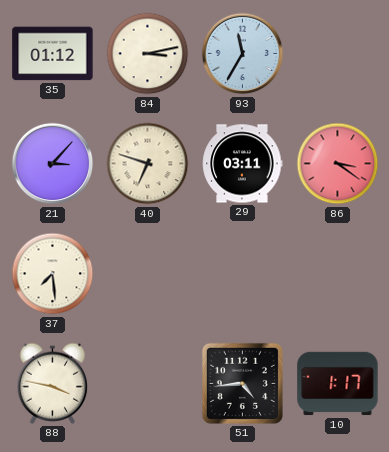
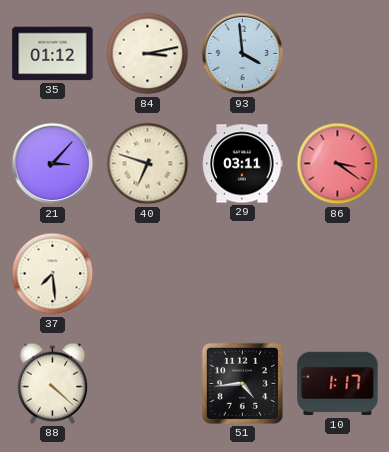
93: 11:35 -> 3:59
88: 3:47 -> 4:22
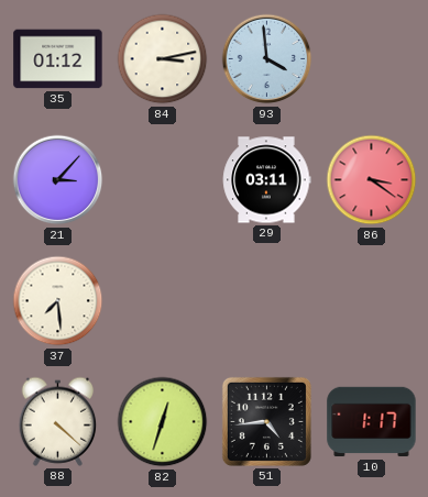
40: 6:48 -> none
82: none -> 12:33
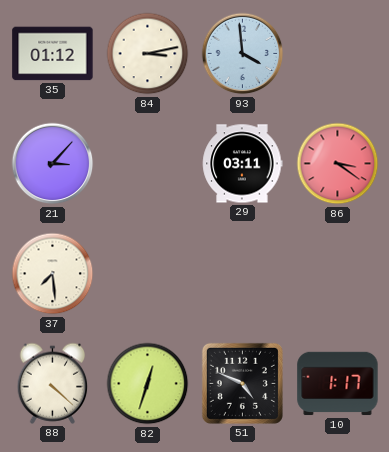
51: 4:44 -> 4:49
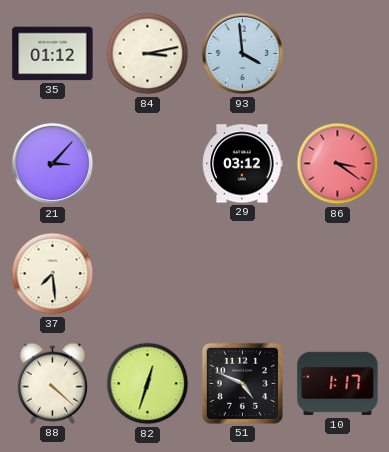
29: 03:11 -> 03:12
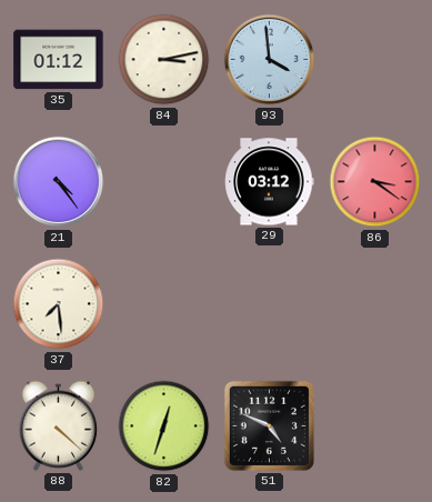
21: 3:07 -> 4:24
10: 1:17 -> none
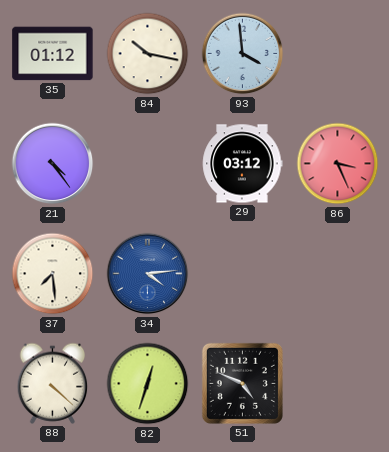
84: 3:13 -> 10:17
86: 3:21 -> 3:26
34: none -> 4:14
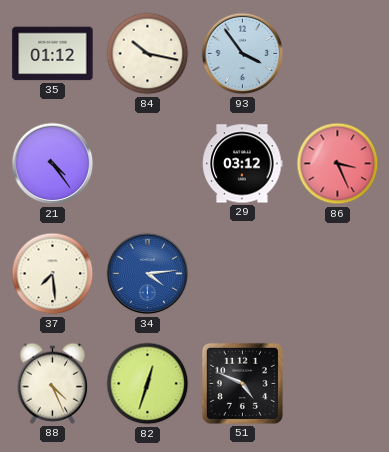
93: 3:59 -> 3:54
88: 4:22 -> 4:26
